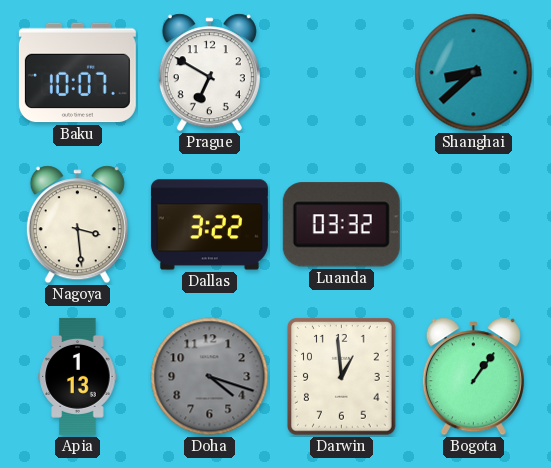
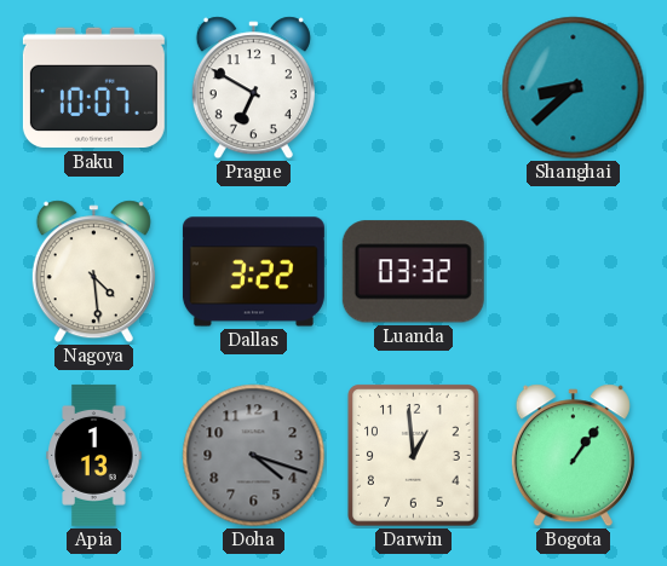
Nagoya: 3:29 -> 4:29
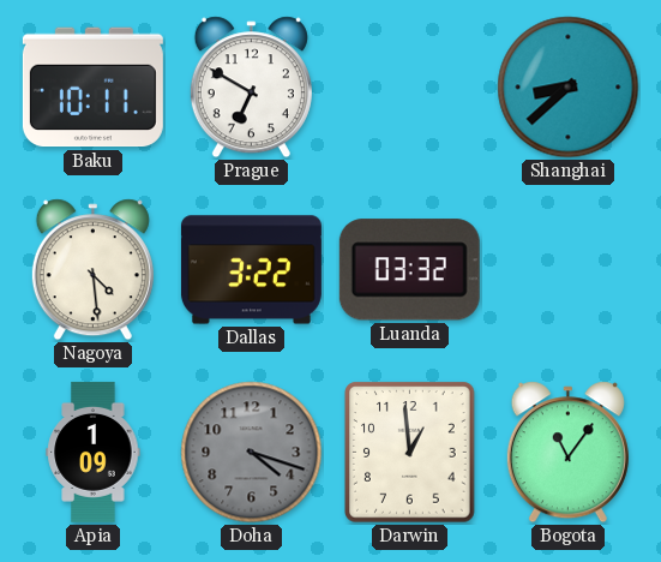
Baku: 10:07 -> 10:11
Apia: 1:13 -> 1:09
Bogota: 1:06 -> 11:06
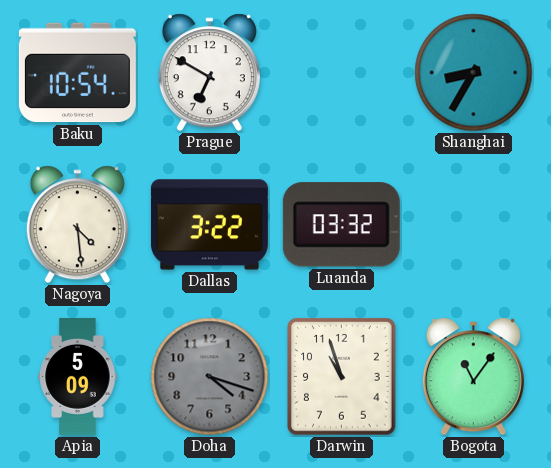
Baku: 10:11 -> 10:54
Shanghai: 8:38 -> 8:35
Apia: 1:09 -> 5:09
Darwin: 12:59 -> 10:57
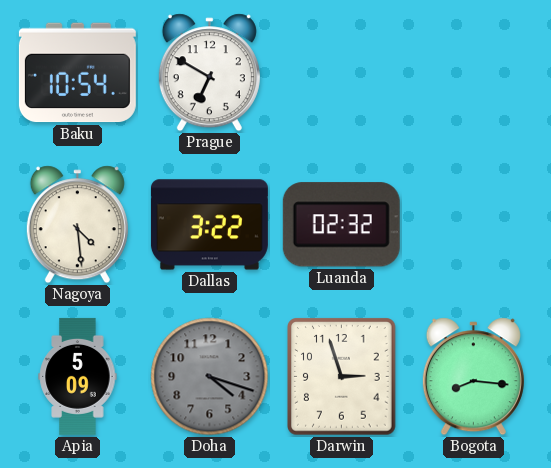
Shanghai: 8:35 -> none
Luanda: 03:32 -> 02:32
Darwin: 10:57 -> 2:57
Bogota: 11:06 -> 8:16
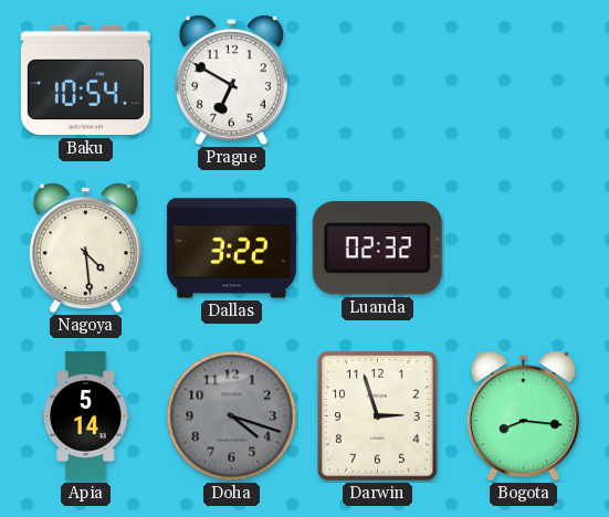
Apia: 5:09 -> 5:14
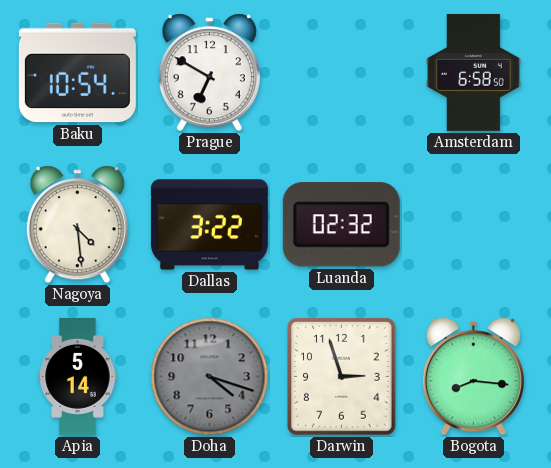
Amsterdam: none -> 6:58
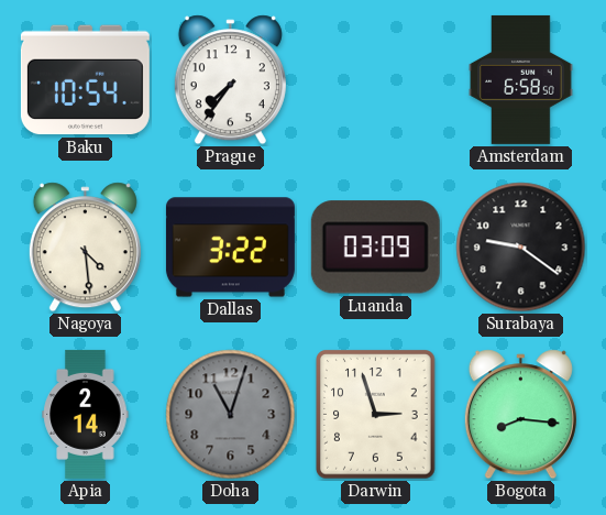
Prague: 6:50 -> 7:36
Luanda: 02:32 -> 03:09
Surabaya: none -> 9:21
Apia: 5:14 -> 2:14
Doha: 4:18 -> 11:03
